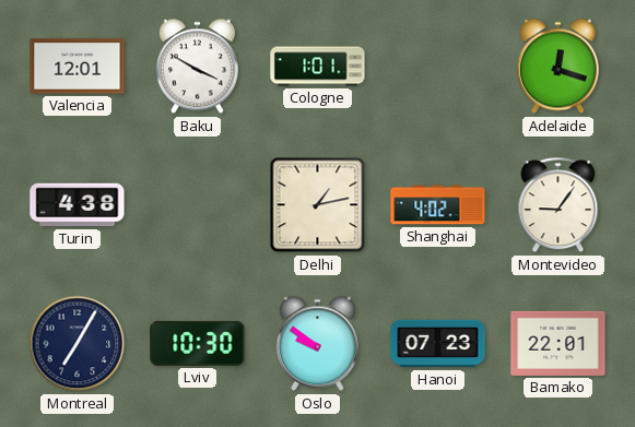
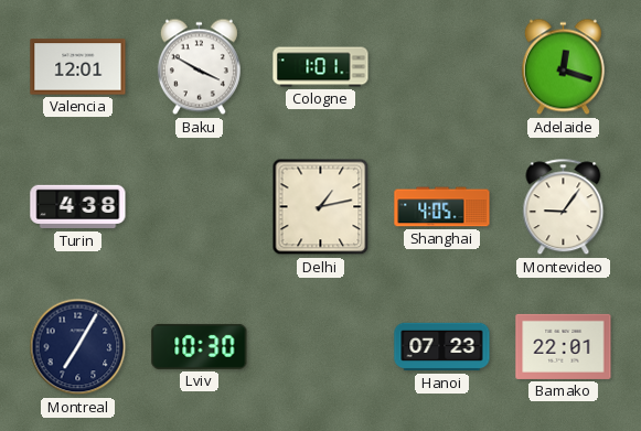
Shanghai: 4:02 -> 4:05
Oslo: 9:51 -> none
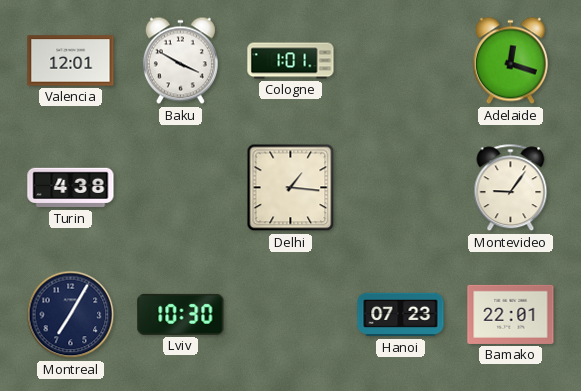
Delhi: 1:13 -> 1:16
Shanghai: 4:05 -> none
